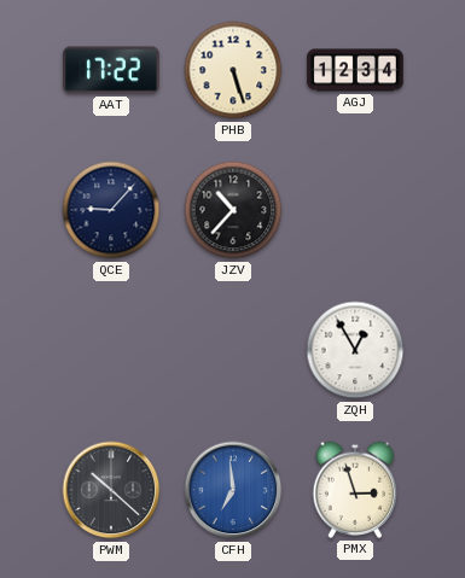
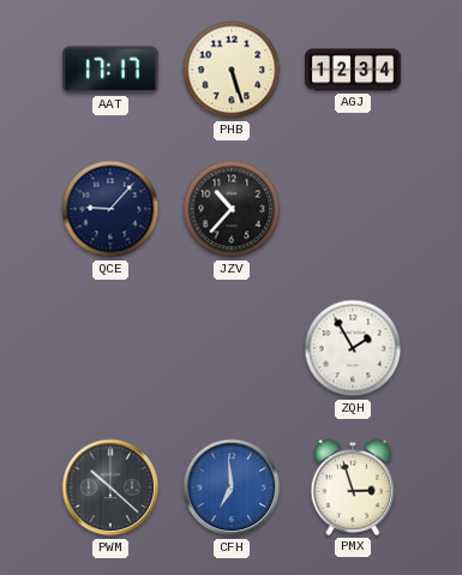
AAT: 17:22 -> 17:17
ZQH: 12:55 -> 1:55
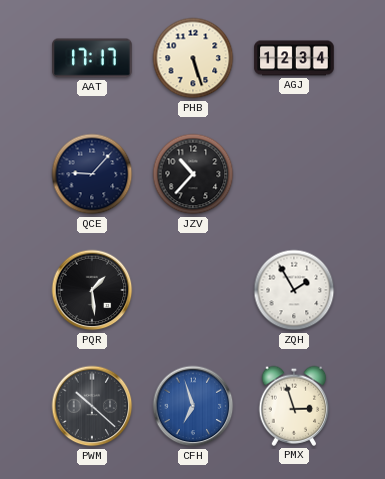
PQR: none -> 1:29
CFH: 6:59 -> 6:57
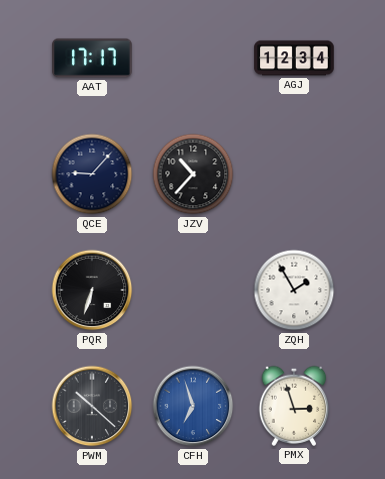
PHB: 5:27 -> none
PQR: 1:29 -> 6:33
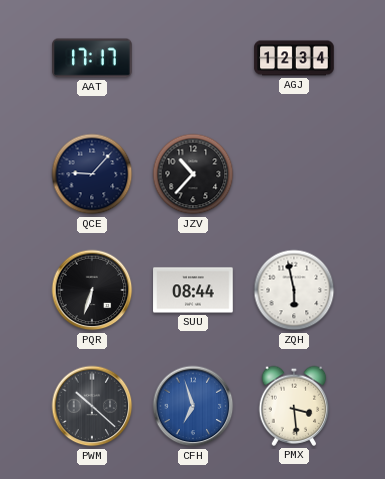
SUU: none -> 08:44
ZQH: 1:55 -> 5:58
PMX: 2:57 -> 3:29
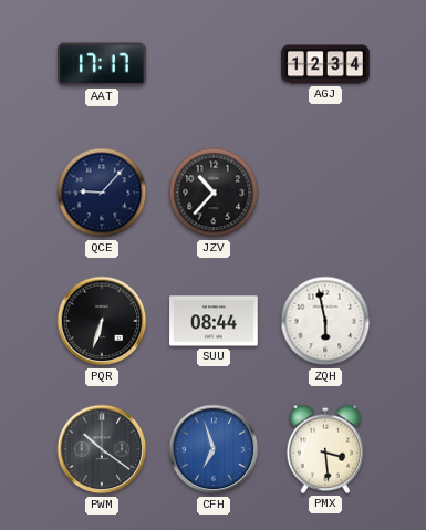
PWM: 10:22 -> 10:21
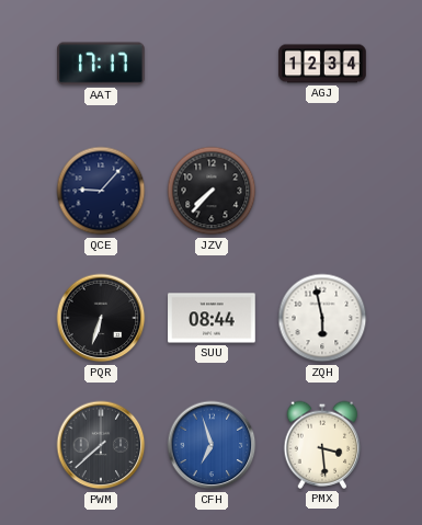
JZV: 10:37 -> 7:37
PWM: 10:21 -> 7:38
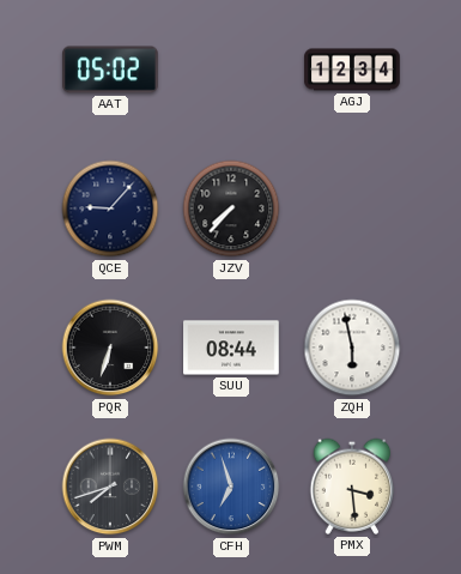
AAT: 17:17 -> 05:02
PWM: 7:38 -> 7:42
